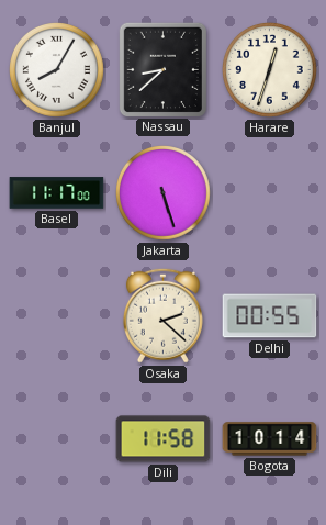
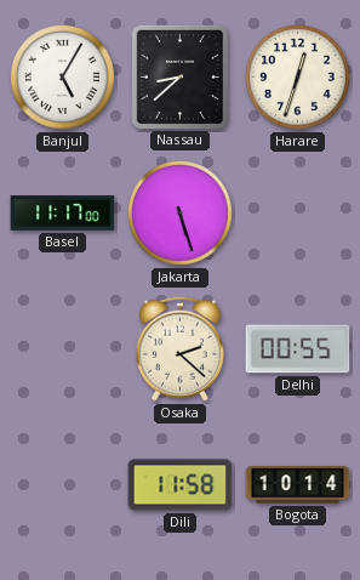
Banjul: 8:05 -> 5:05
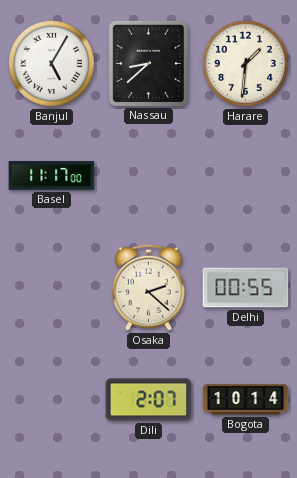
Harare: 12:33 -> 1:31
Jakarta: 5:27 -> none
Dili: 11:58 -> 2:07
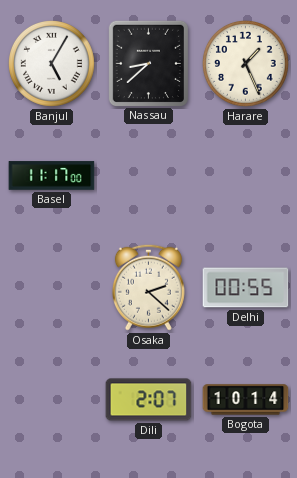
Harare: 1:31 -> 1:26
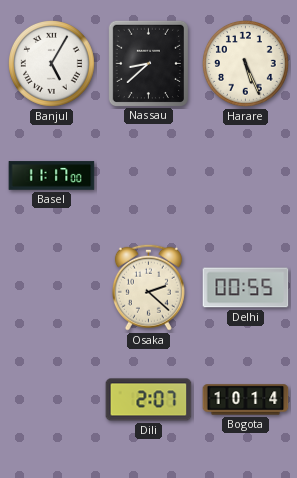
Harare: 1:26 -> 5:26
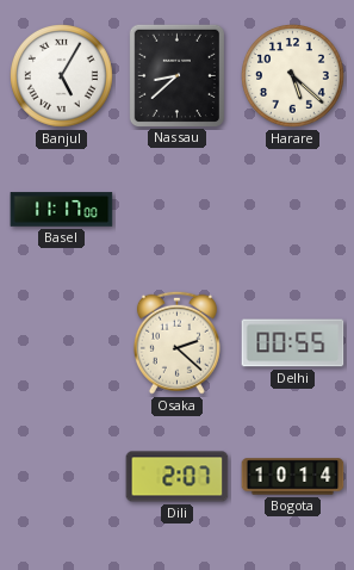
Harare: 5:26 -> 5:22
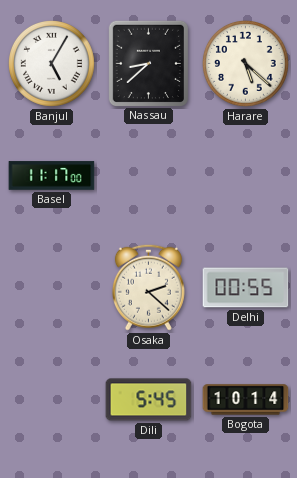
Dili: 2:07 -> 5:45
